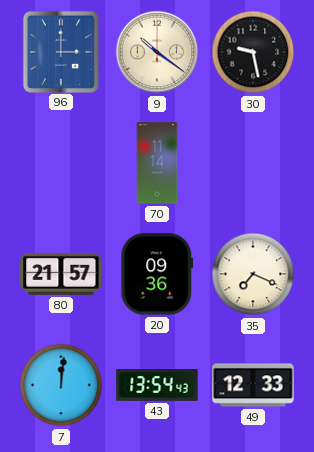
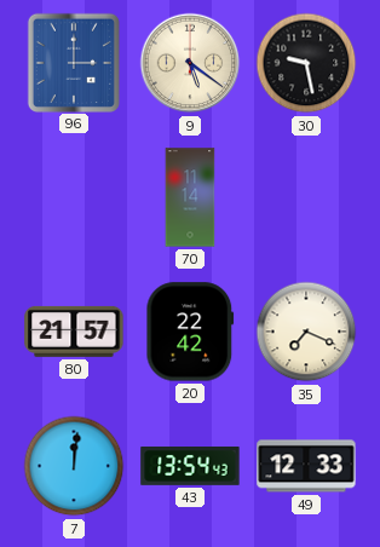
9: 10:21 -> 5:21
20: 09:36 -> 22:42
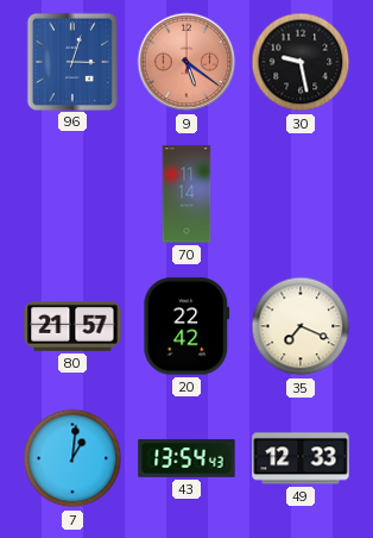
96: 3:00 -> 3:03
9 dial: cream -> salmon
7: 12:01 -> 1:01
